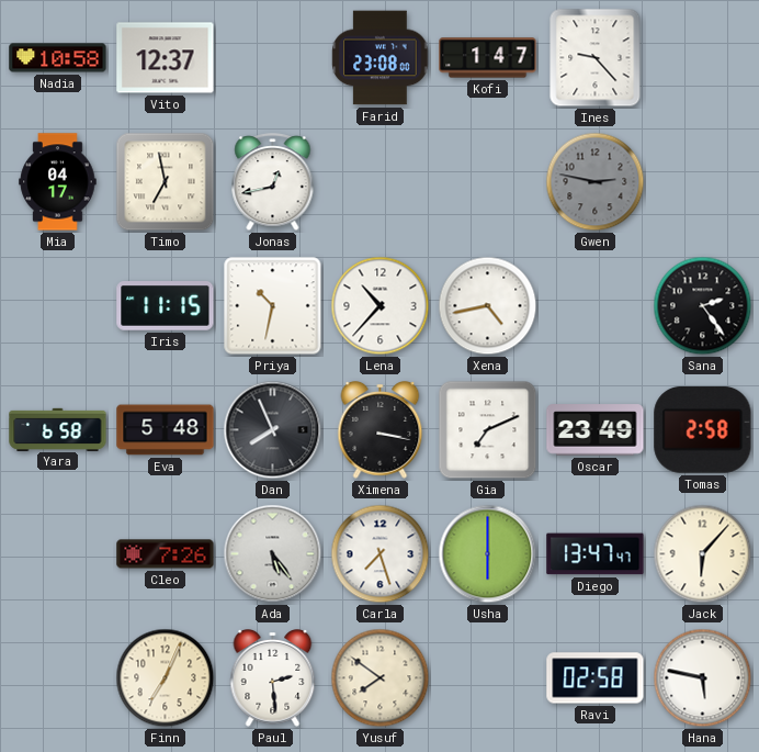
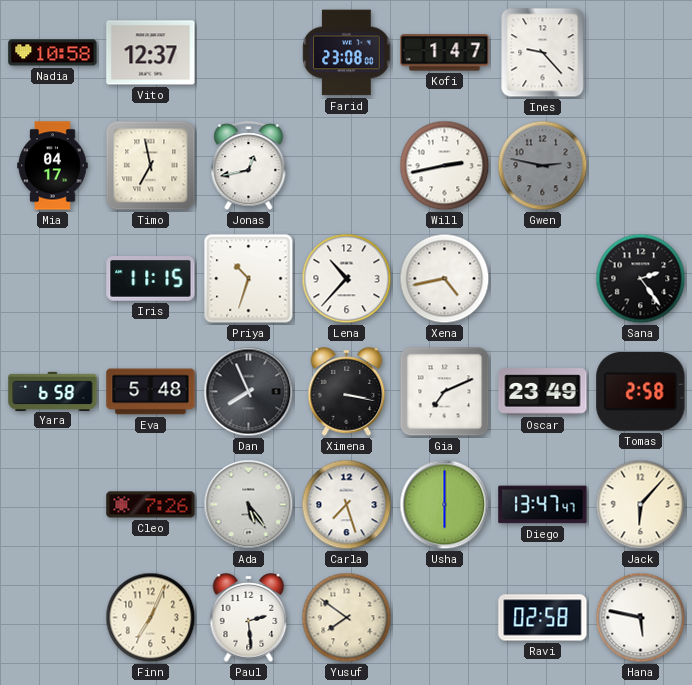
Will: none -> 2:43
Priya: 10:32 -> 10:33
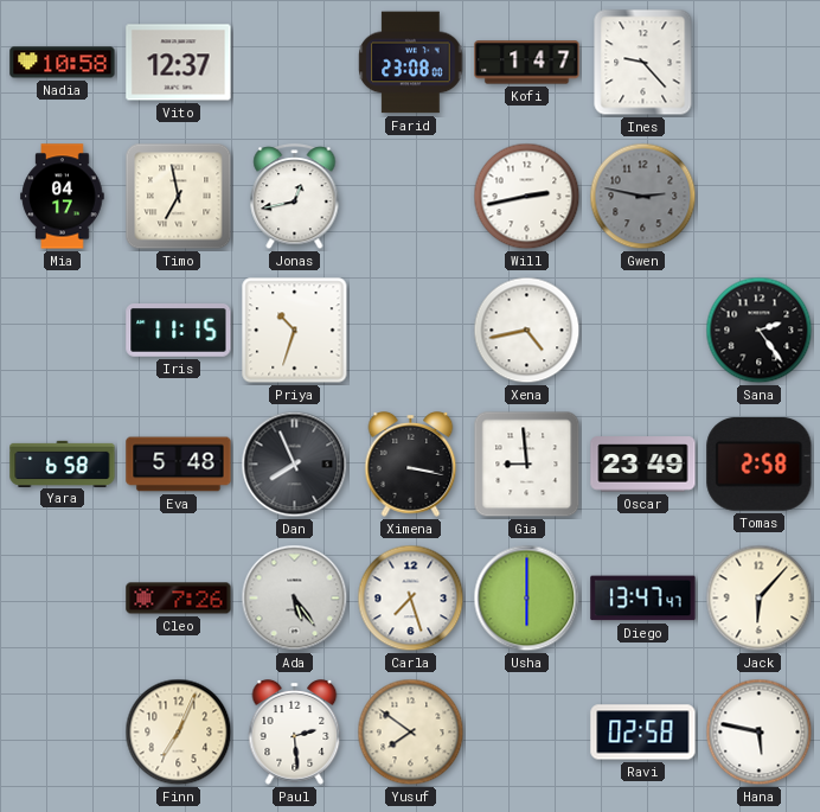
Lena: 10:37 -> none
Gia: 7:11 -> 8:59
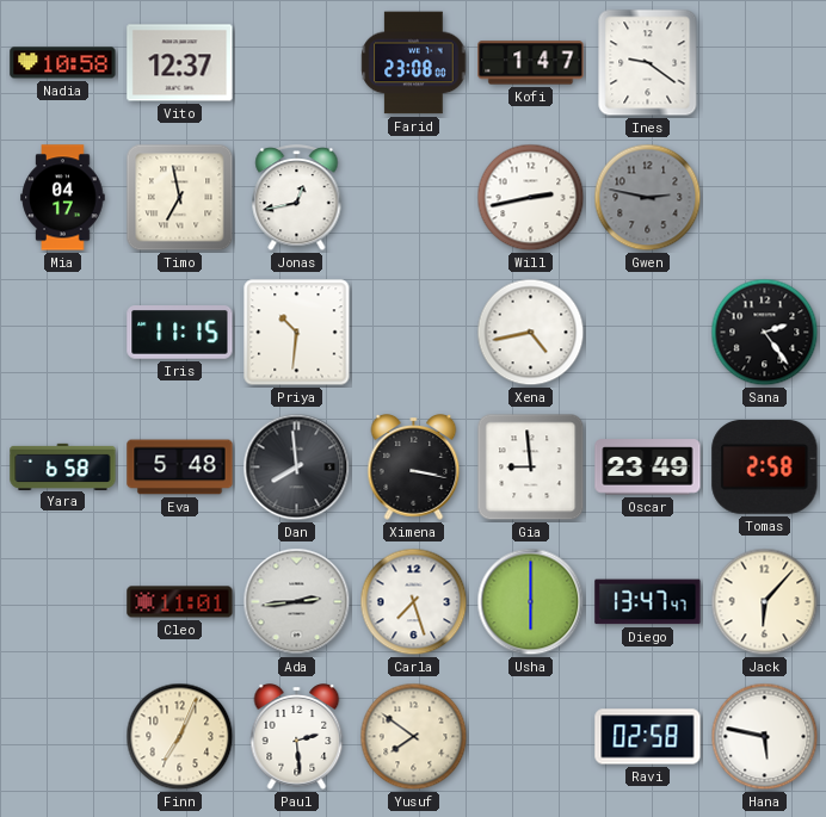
Ines: 9:23 -> 9:21
Priya: 10:33 -> 10:31
Dan: 7:56 -> 7:59
Cleo: 7:26 -> 11:01
Ada: 5:24 -> 2:44
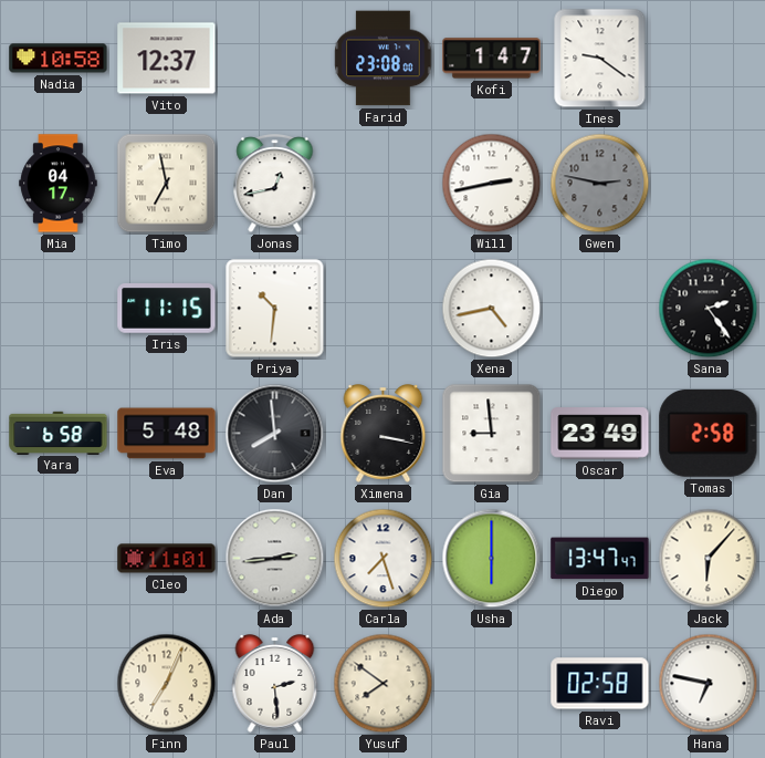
Hana: 5:47 -> 6:47
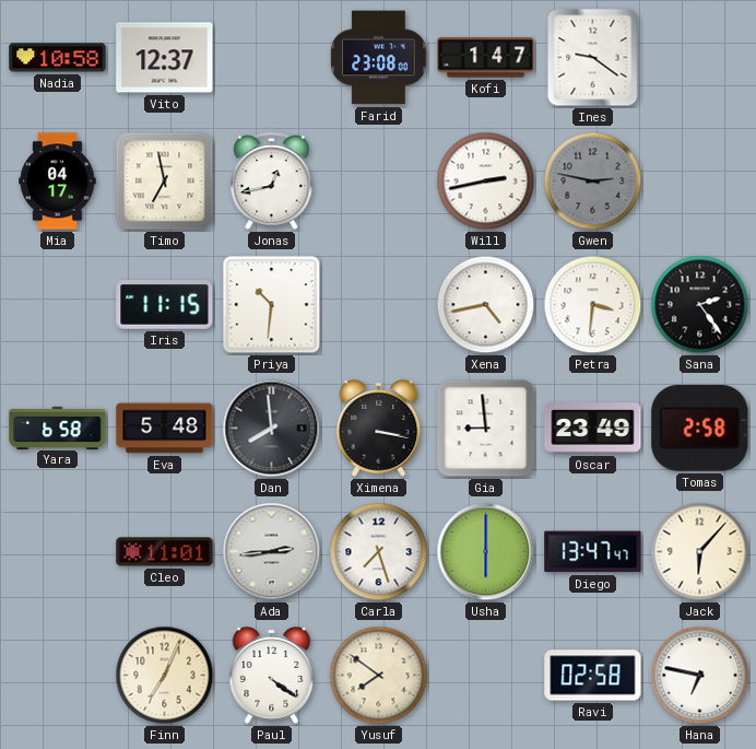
Petra: none -> 3:31
Paul: 2:29 -> 4:21
